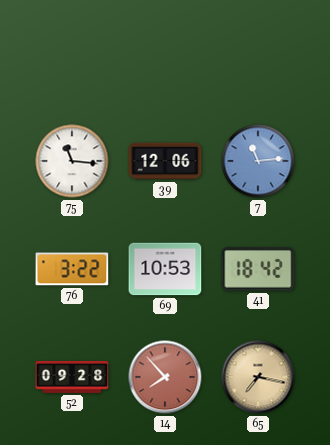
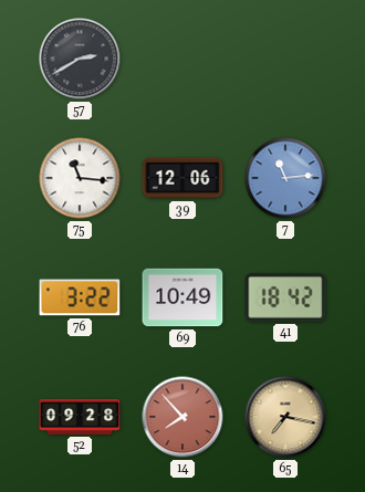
57: none -> 2:40
69: 10:53 -> 10:49
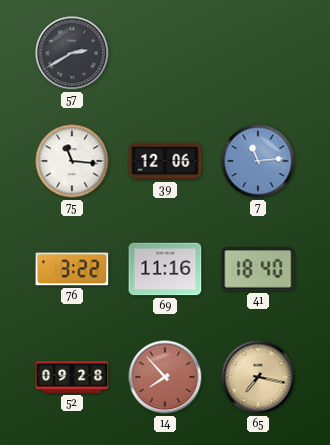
69: 10:49 -> 11:16
41: 18:42 -> 18:40
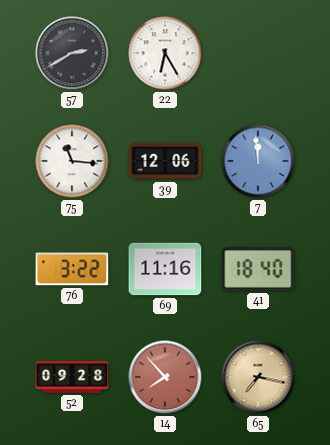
22: none -> 6:25
7: 11:14 -> 11:59
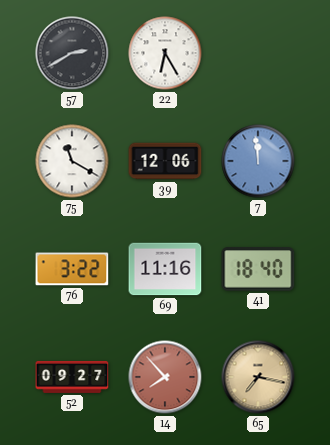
75: 11:16 -> 11:20
52: 09:28 -> 09:27
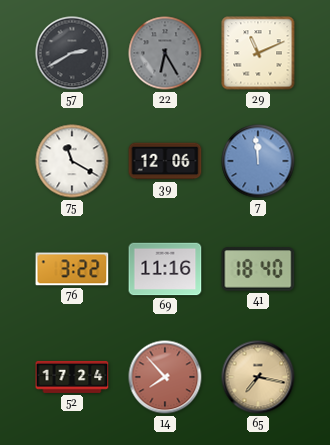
22 dial: white -> grey
29: none -> 11:11
52: 09:27 -> 17:24
